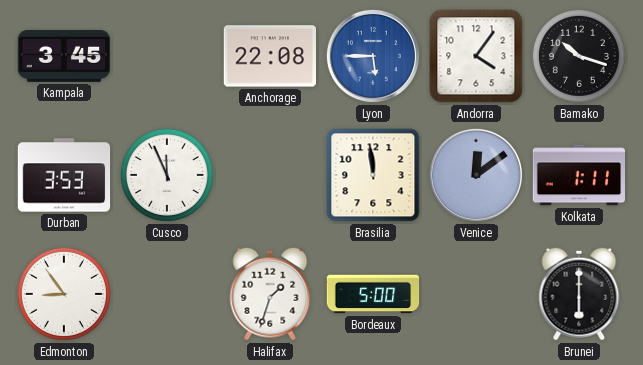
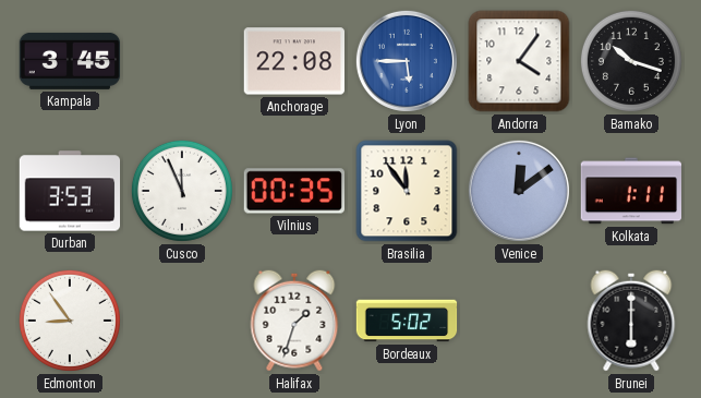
Vilnius: none -> 00:35
Brasilia: 11:59 -> 11:54
Bordeaux: 5:00 -> 5:02
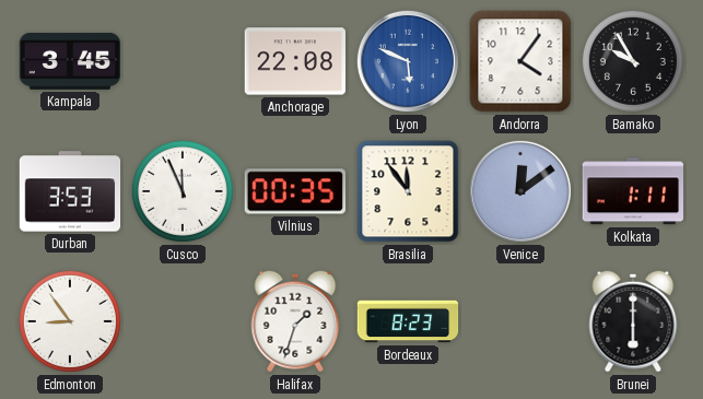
Lyon: 5:45 -> 5:49
Bamako: 10:18 -> 9:55
Bordeaux: 5:02 -> 8:23
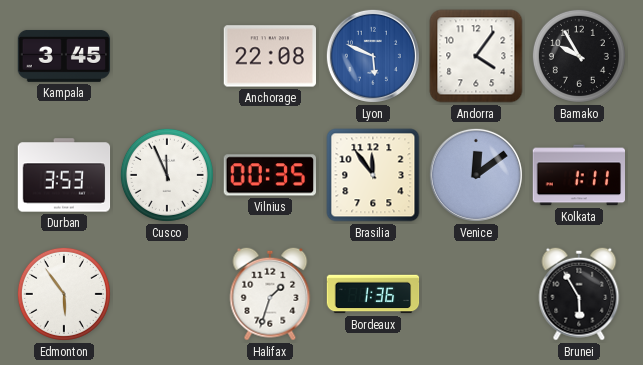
Edmonton: 8:54 -> 5:54
Bordeaux: 8:23 -> 1:36
Brunei: 6:00 -> 5:55
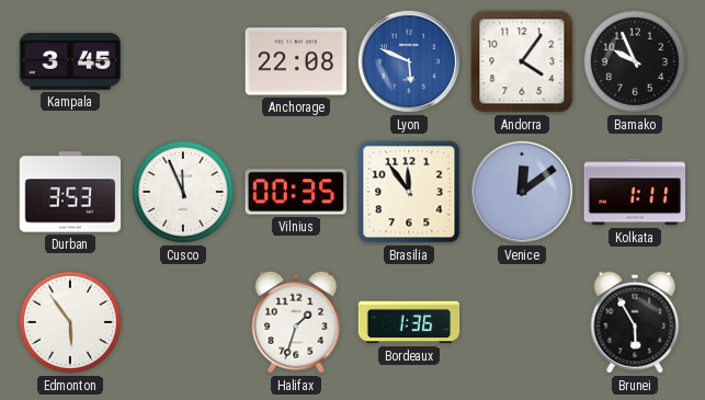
Bamako: 9:55 -> 9:56
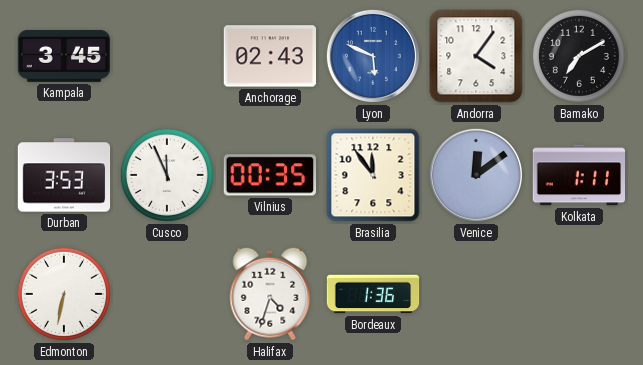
Anchorage: 22:08 -> 02:43
Bamako: 9:56 -> 7:10
Edmonton: 5:54 -> 6:32
Halifax: 1:33 -> 4:33
Brunei: 5:55 -> none
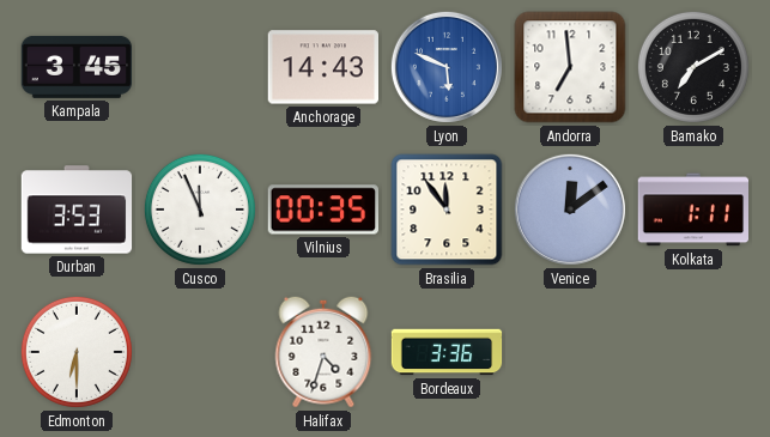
Anchorage: 02:43 -> 14:43
Andorra: 4:06 -> 6:59
Edmonton: 6:32 -> 6:30
Bordeaux: 1:36 -> 3:36
